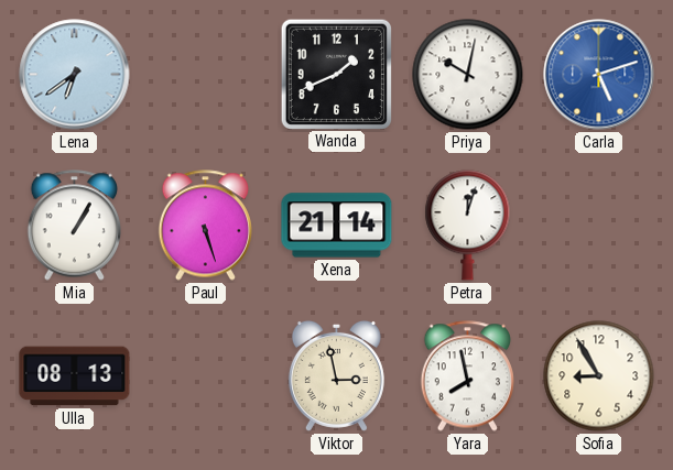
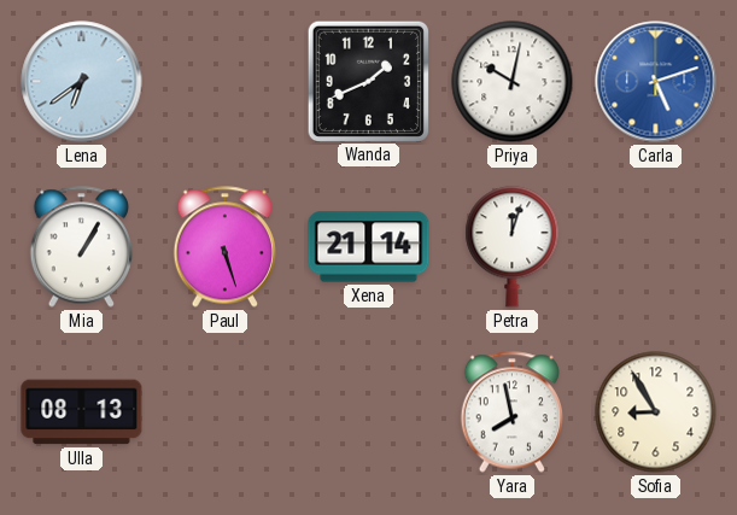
Viktor: 2:58 -> none
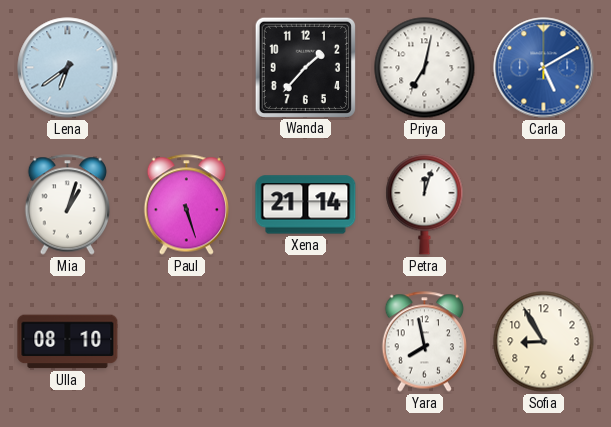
Wanda: 1:41 -> 1:37
Priya: 10:02 -> 7:02
Carla: 5:12 -> 5:10
Mia: 1:05 -> 1:03
Ulla: 08:13 -> 08:10
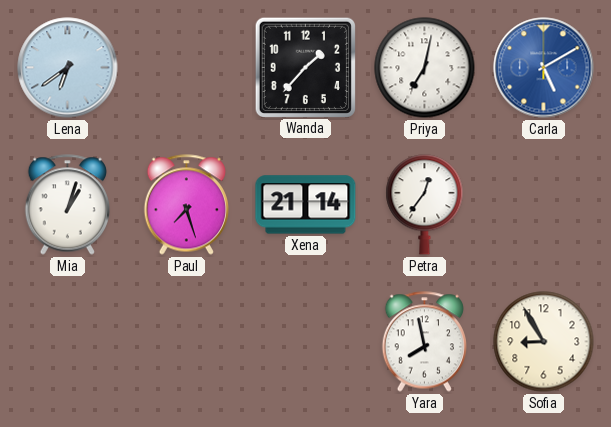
Paul: 5:27 -> 7:27
Petra: 12:03 -> 12:36
Ulla: 08:10 -> none
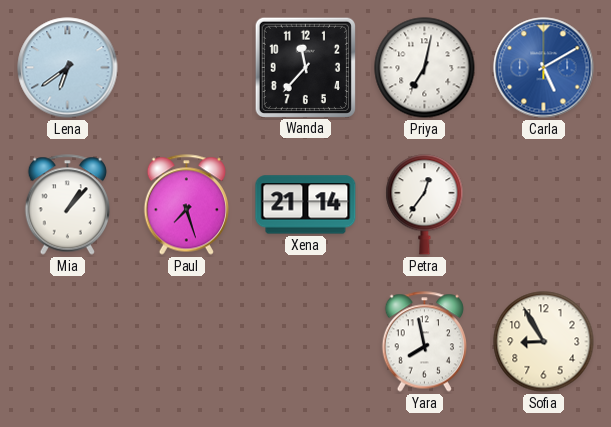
Wanda: 1:37 -> 11:37
Mia: 1:03 -> 1:07
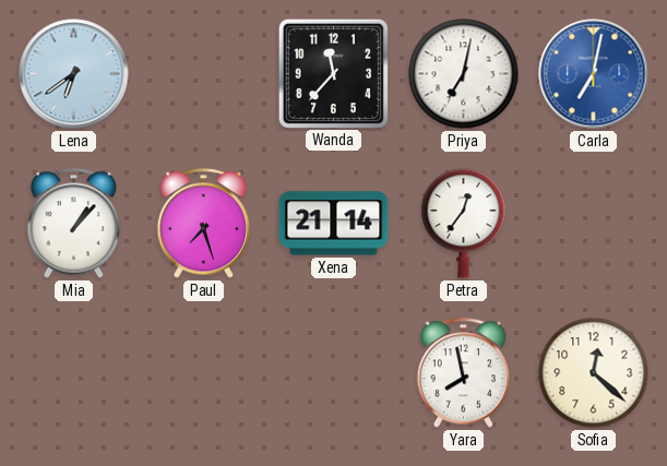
Carla: 5:10 -> 7:02
Sofia: 8:55 -> 12:22
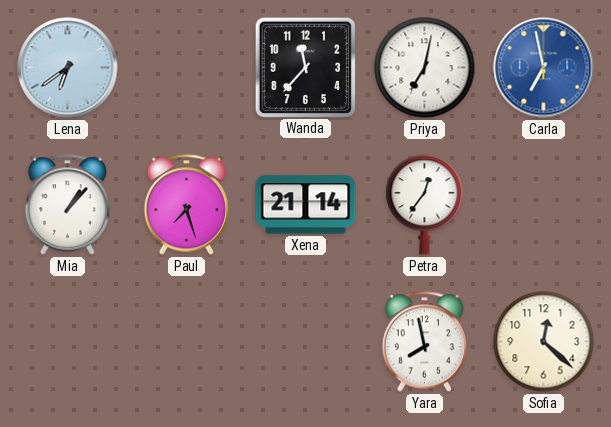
Carla: 7:02 -> 6:58
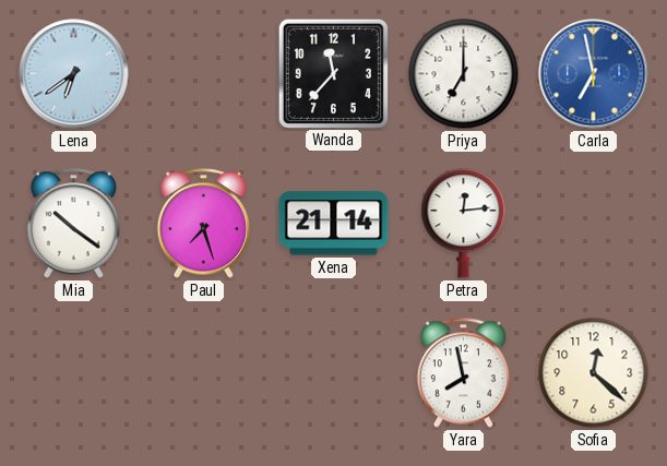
Priya: 7:02 -> 7:00
Mia: 1:07 -> 10:21
Petra: 12:36 -> 12:14
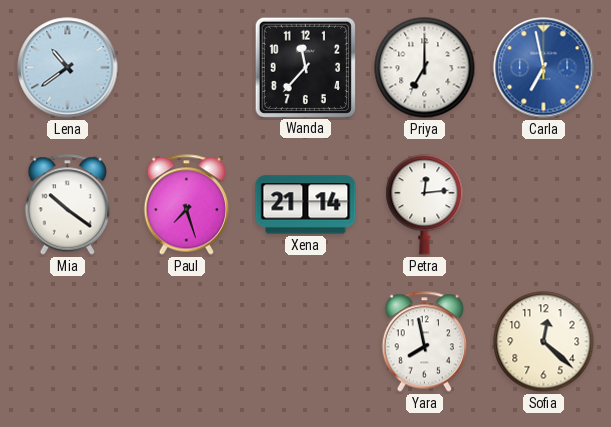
Lena: 6:39 -> 10:39
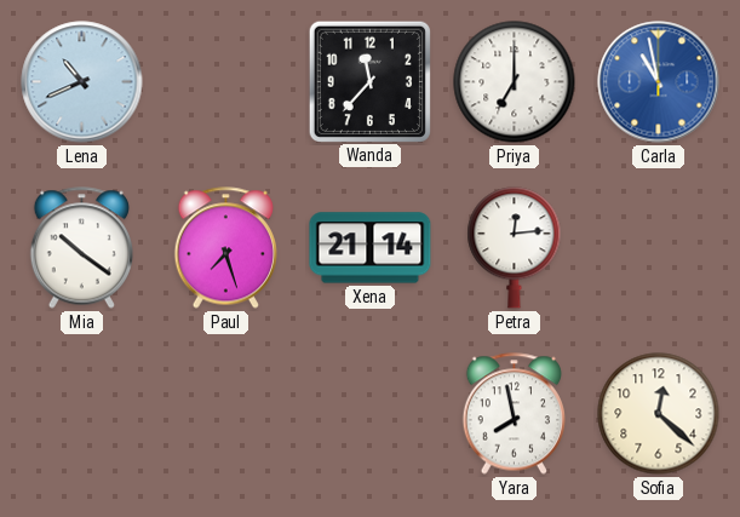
Lena: 10:39 -> 10:41
Carla: 6:58 -> 10:58
